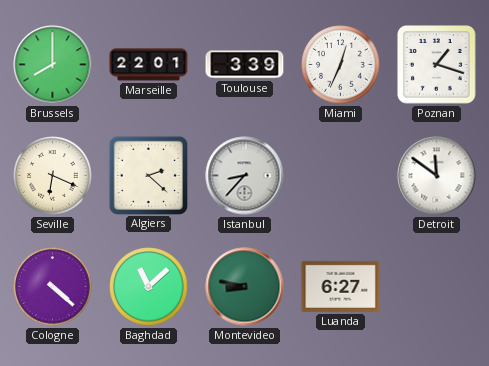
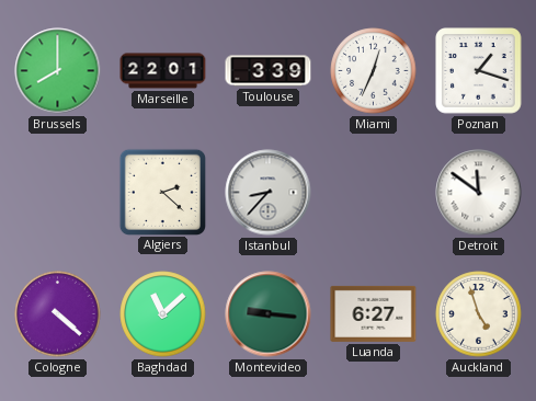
Seville: 6:19 -> none
Montevideo: 8:47 -> 9:16
Auckland: none -> 4:57
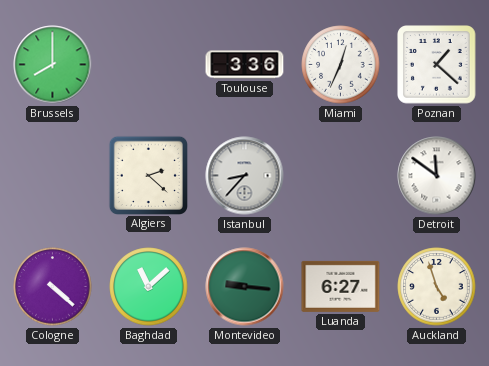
Marseille: 22:01 -> none
Toulouse: 3:39 -> 3:36
Poznan: 1:18 -> 1:22
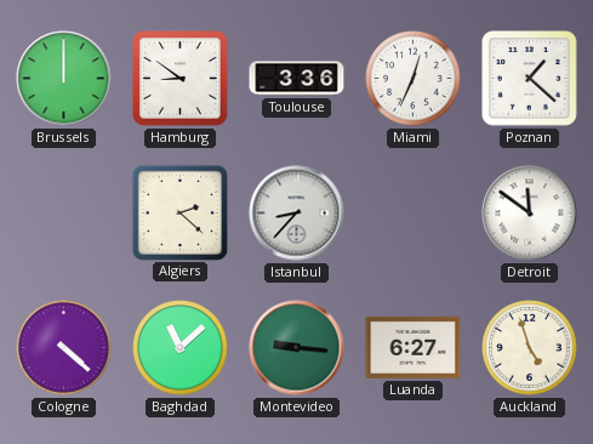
Brussels: 8:00 -> 12:00
Hamburg: none -> 8:51
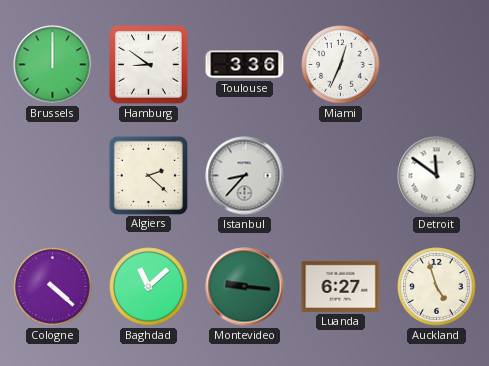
Poznan: 1:22 -> none
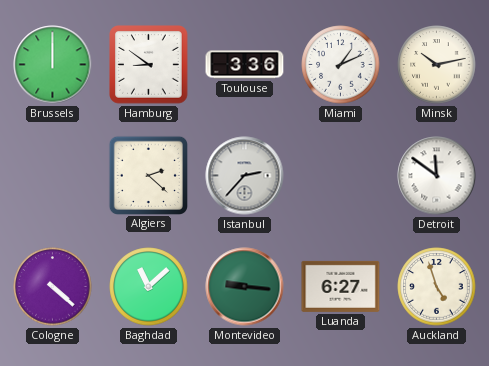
Miami: 12:34 -> 1:11
Minsk: none -> 10:13
Istanbul: 8:37 -> 2:37
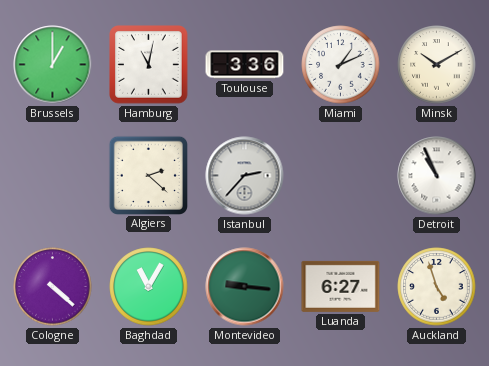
Brussels: 12:00 -> 1:00
Hamburg: 8:51 -> 11:02
Minsk: 10:13 -> 10:10
Detroit: 11:51 -> 10:56
Baghdad: 11:08 -> 11:05
